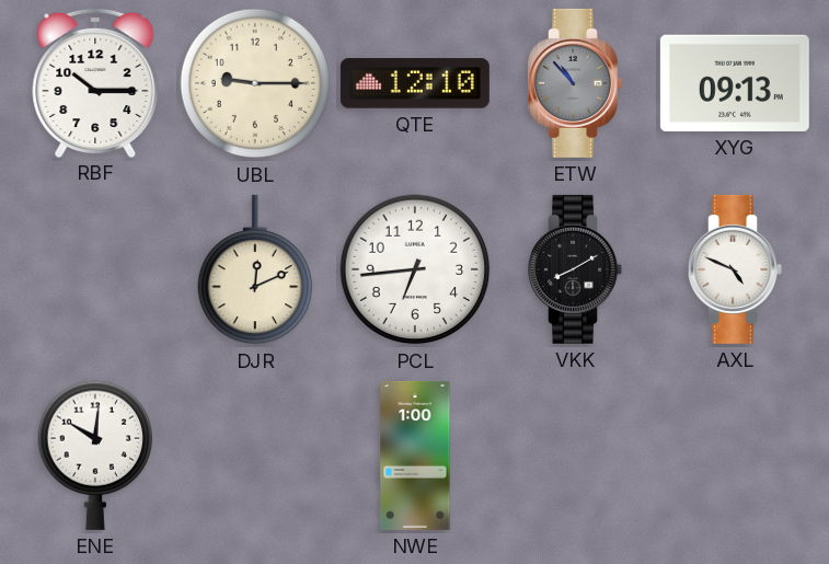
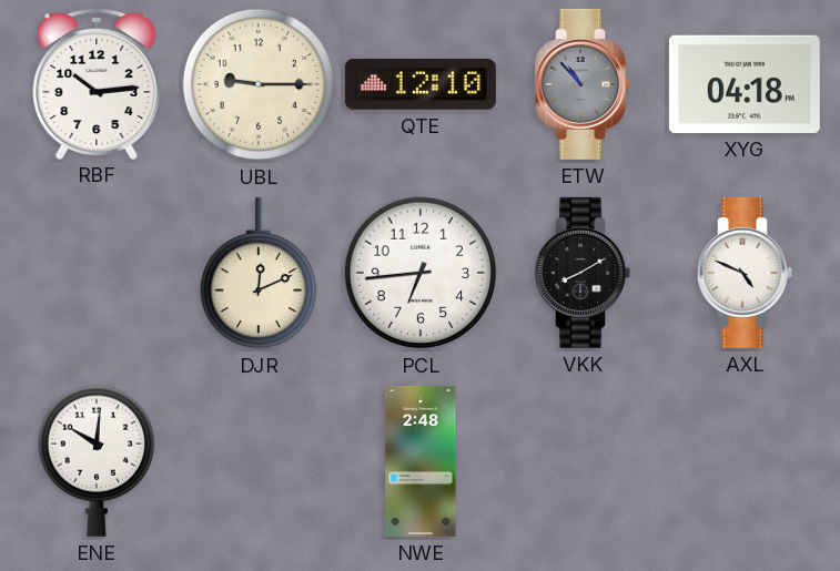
RBF: 10:15 -> 10:14
XYG: 09:13 -> 04:18
NWE: 1:00 -> 2:48
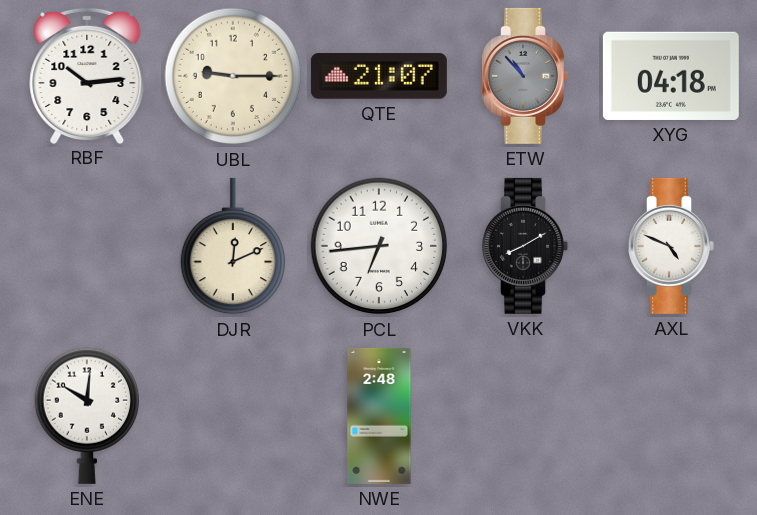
QTE: 12:10 -> 21:07
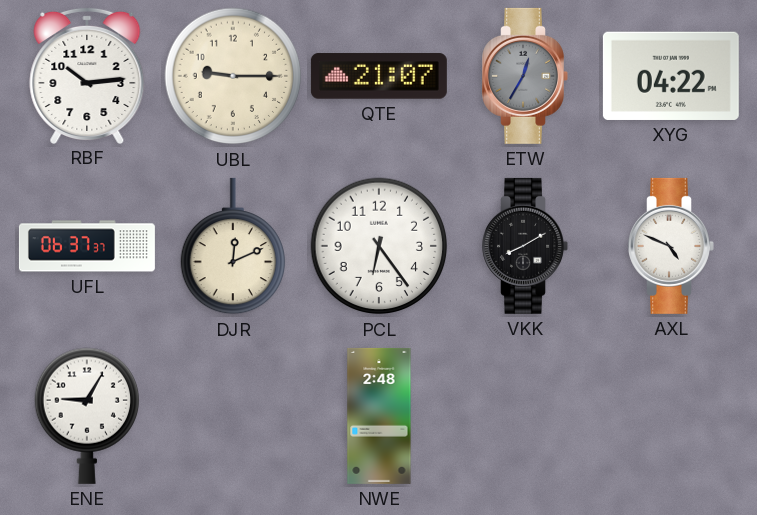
ETW: 10:53 -> 12:35
XYG: 04:18 -> 04:22
UFL: none -> 06:37
PCL: 6:44 -> 6:24
ENE: 10:01 -> 9:05
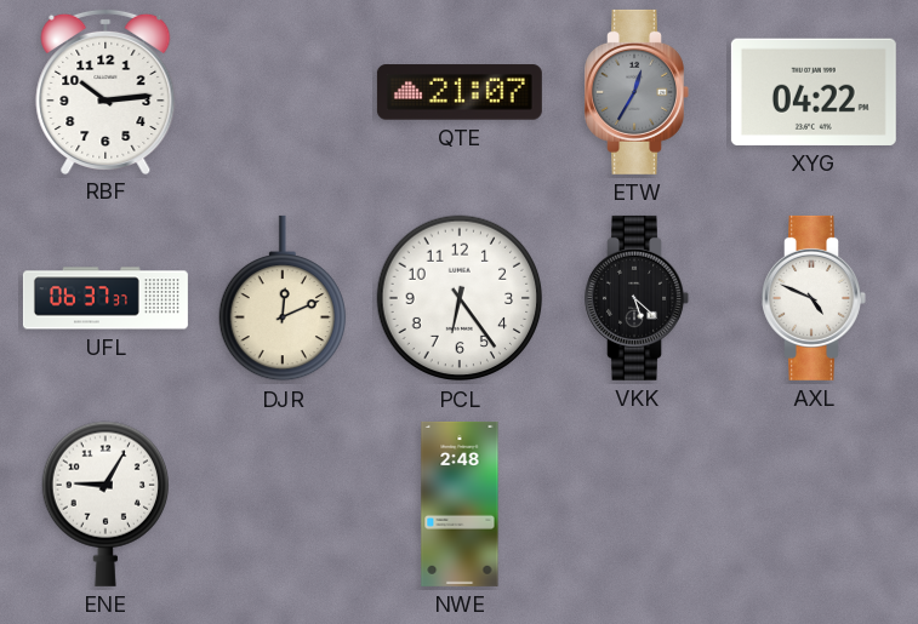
UBL: 9:15 -> none
VKK: 8:10 -> 5:22
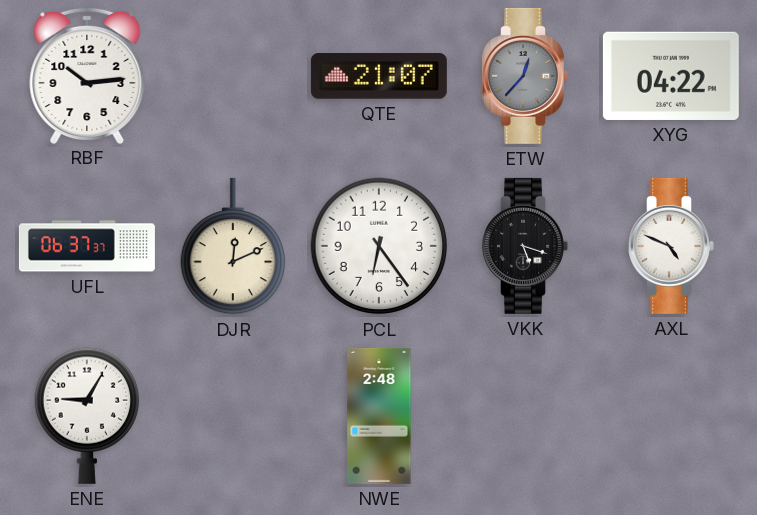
ETW: 12:35 -> 12:37
VKK: 5:22 -> 5:18
